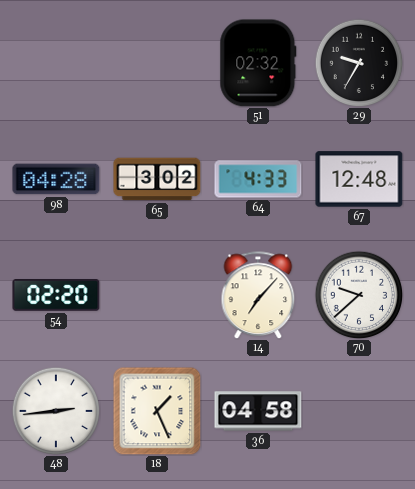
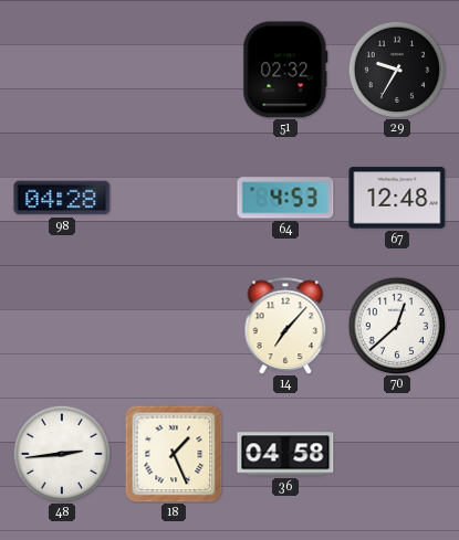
65: 3:02 -> none
64: 4:33 -> 4:53
54: 02:20 -> none
70: 9:38 -> 12:38
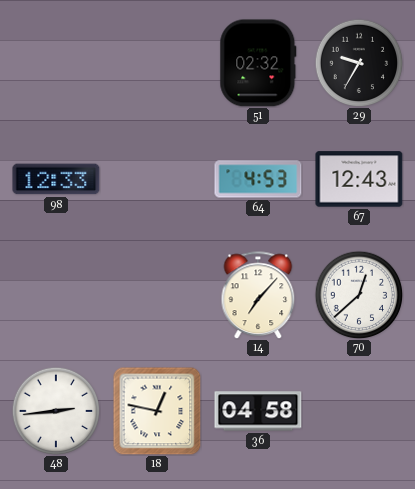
98: 04:28 -> 12:33
67: 12:48 -> 12:43
18: 1:26 -> 12:47
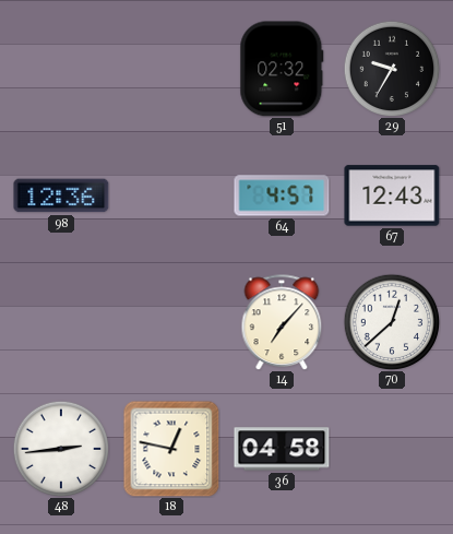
98: 12:33 -> 12:36
64: 4:53 -> 4:57
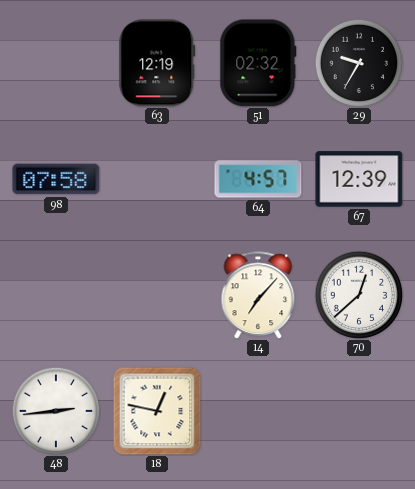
63: none -> 12:19
98: 12:36 -> 07:58
67: 12:43 -> 12:39
36: 04:58 -> none
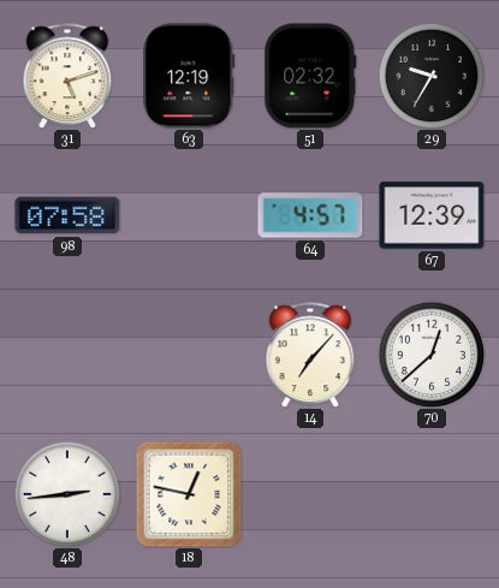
31: none -> 5:12
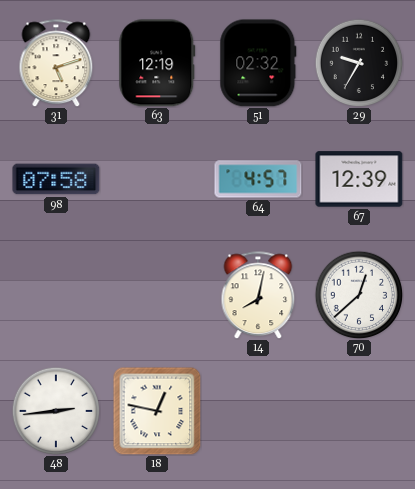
14: 7:07 -> 8:02
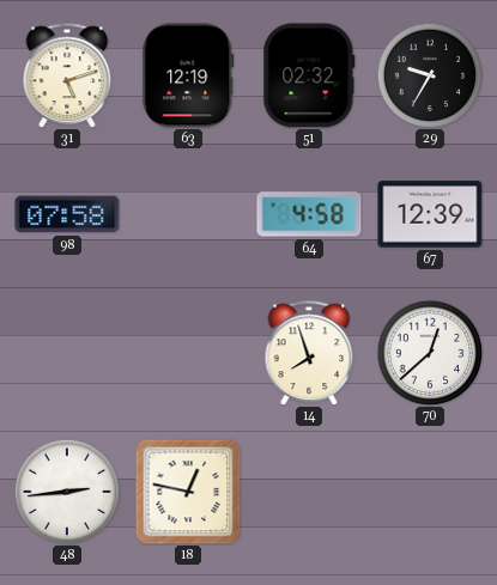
64: 4:57 -> 4:58
14: 8:02 -> 7:57
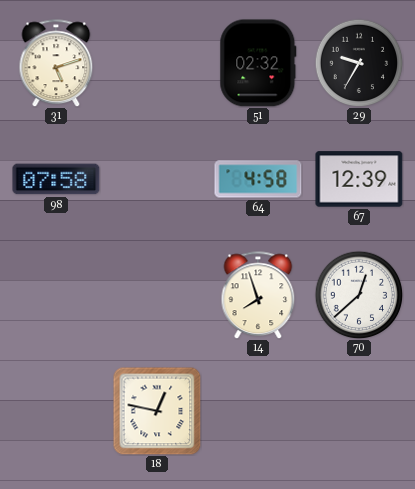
63: 12:19 -> none
48: 2:44 -> none
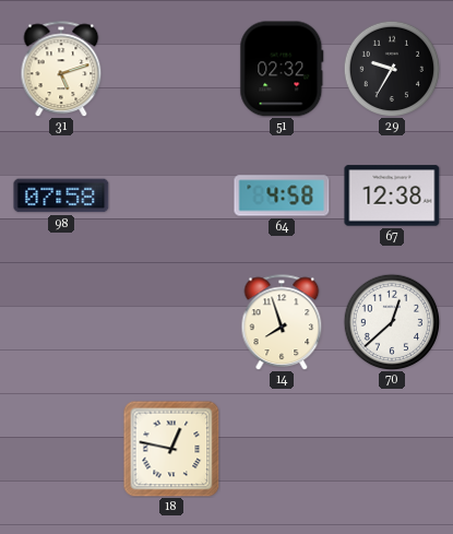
67: 12:39 -> 12:38
